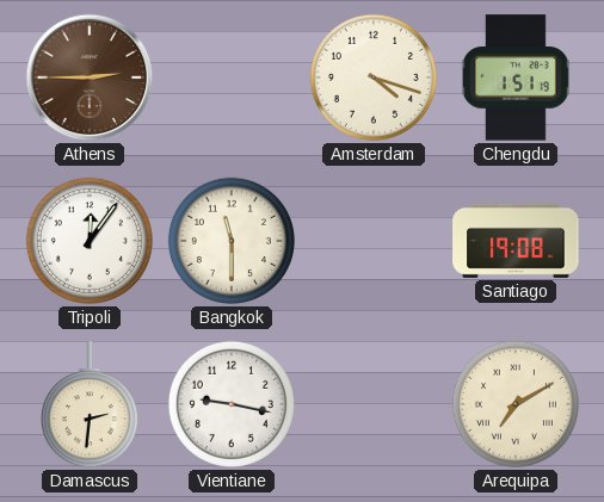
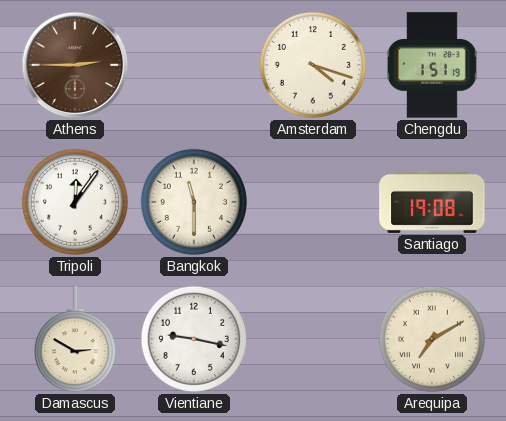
Damascus: 2:31 -> 2:50
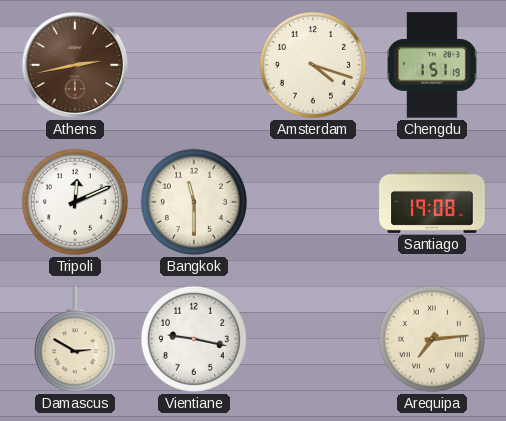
Athens: 2:45 -> 2:43
Tripoli: 12:06 -> 12:11
Arequipa: 7:10 -> 7:14
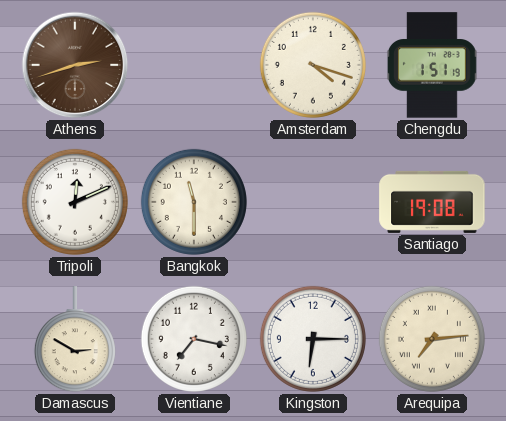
Athens: 2:43 -> 2:42
Vientiane: 9:17 -> 7:17
Kingston: none -> 6:15
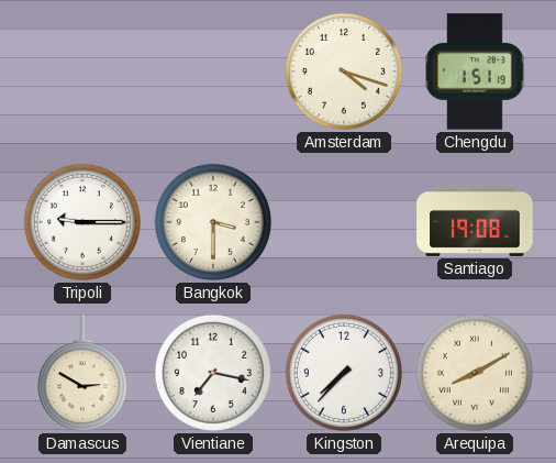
Athens: 2:42 -> none
Tripoli: 12:11 -> 9:15
Bangkok: 11:30 -> 3:30
Kingston: 6:15 -> 7:37
Arequipa: 7:14 -> 8:10
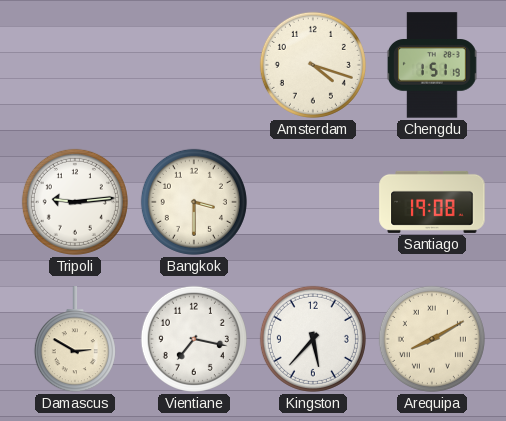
Tripoli: 9:15 -> 9:14
Kingston: 7:37 -> 5:37
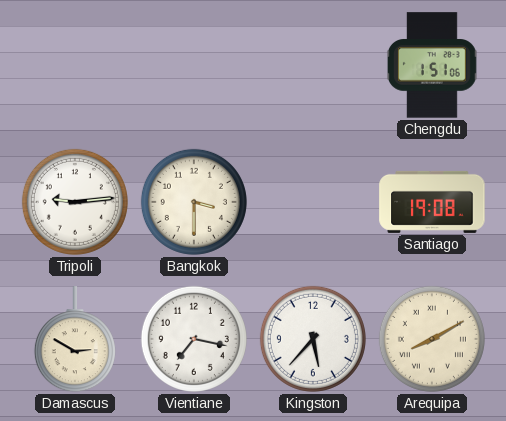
Amsterdam: 4:18 -> none
Chengdu: 1:51:19 -> 1:51:06
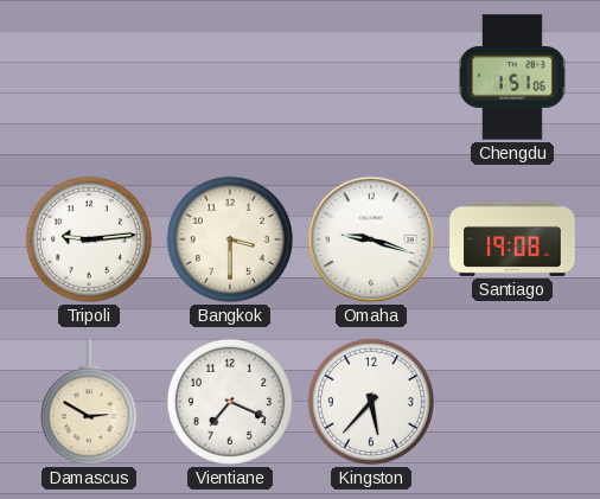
Omaha: none -> 9:18
Vientiane: 7:17 -> 7:19
Arequipa: 8:10 -> none
